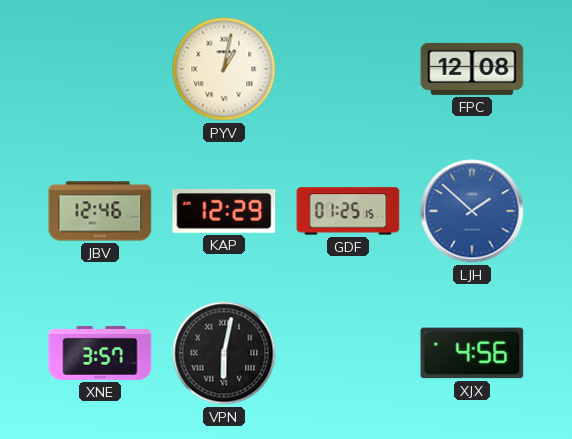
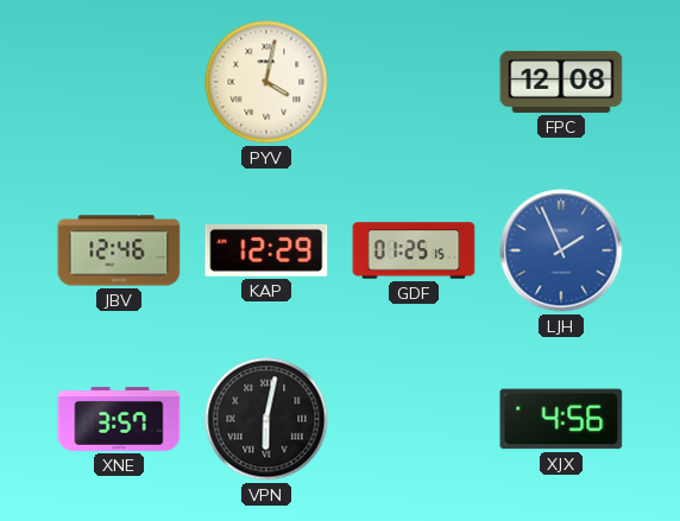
PYV: 1:02 -> 4:02
LJH: 1:52 -> 1:56
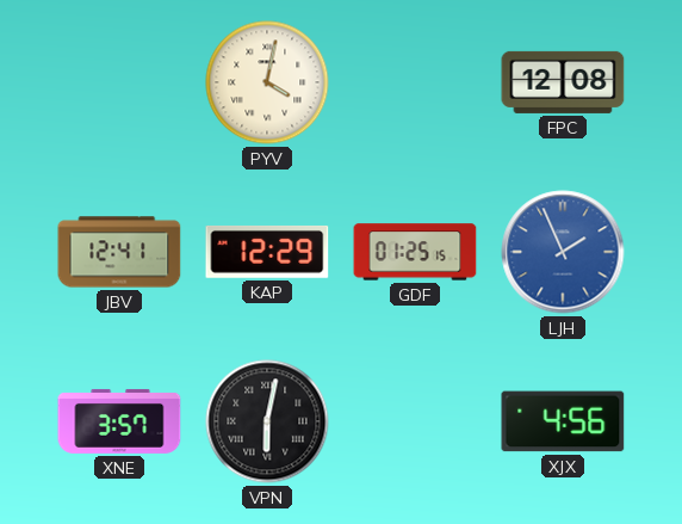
JBV: 12:46 -> 12:41
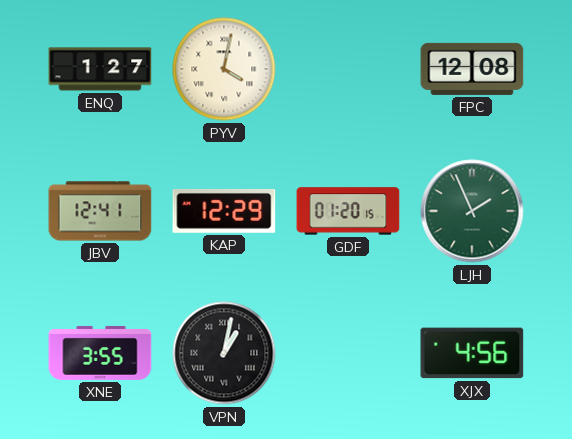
ENQ: none -> 1:27
GDF: 01:25 -> 01:20
LJH dial: blue -> green
XNE: 3:57 -> 3:55
VPN: 6:02 -> 1:02
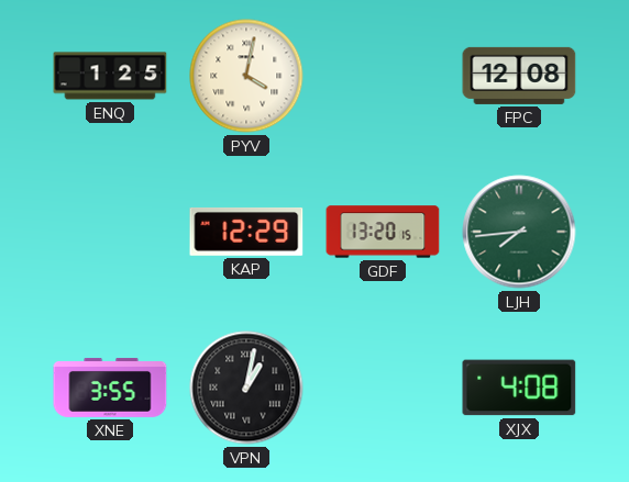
ENQ: 1:27 -> 1:25
JBV: 12:41 -> none
GDF: 01:20 -> 13:20
LJH: 1:56 -> 7:44
XJX: 4:56 -> 4:08
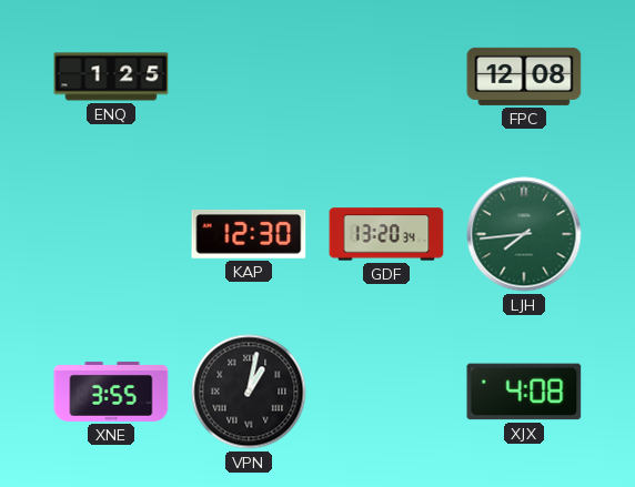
PYV: 4:02 -> none
KAP: 12:29 -> 12:30
GDF: 13:20:15 -> 13:20:34
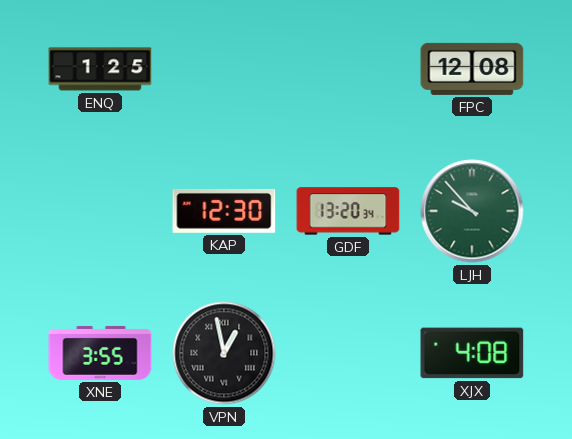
LJH: 7:44 -> 9:53
VPN: 1:02 -> 12:58
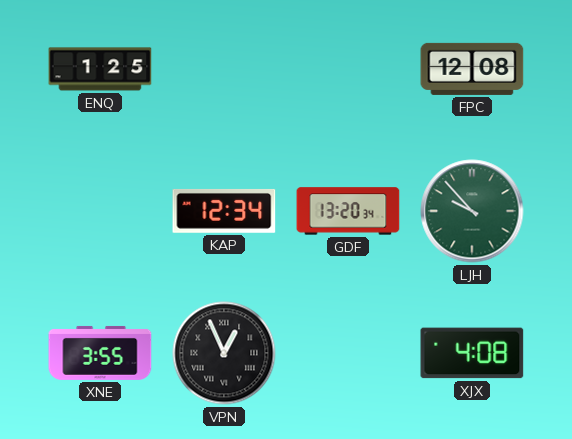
KAP: 12:30 -> 12:34
VPN: 12:58 -> 12:56
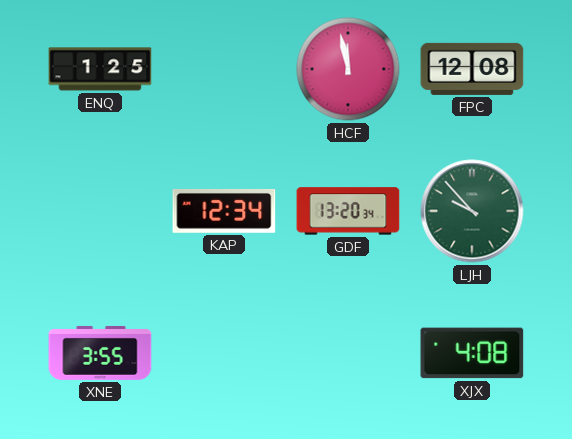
HCF: none -> 11:58
VPN: 12:56 -> none
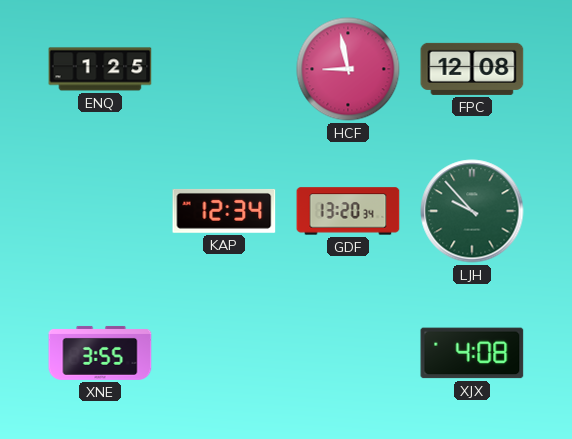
HCF: 11:58 -> 8:58
